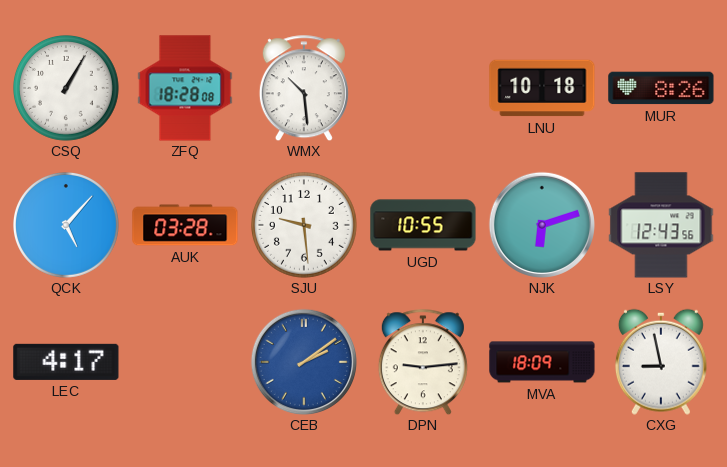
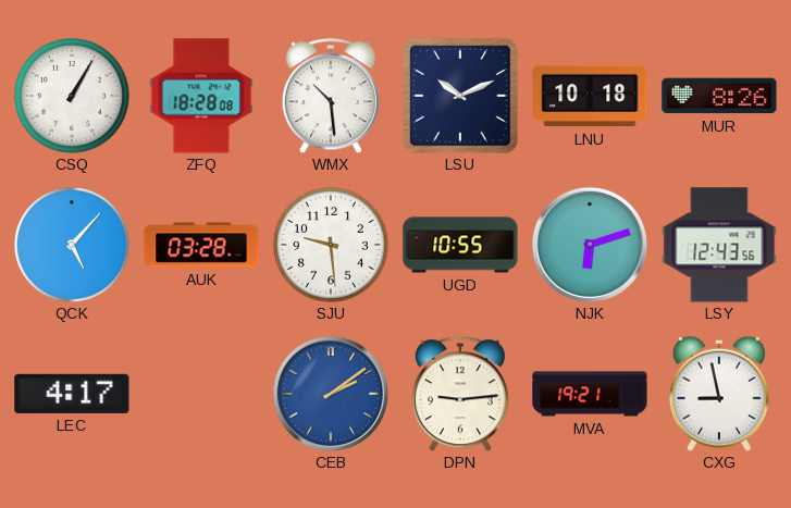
LSU: none -> 10:11
MVA: 18:09 -> 19:21
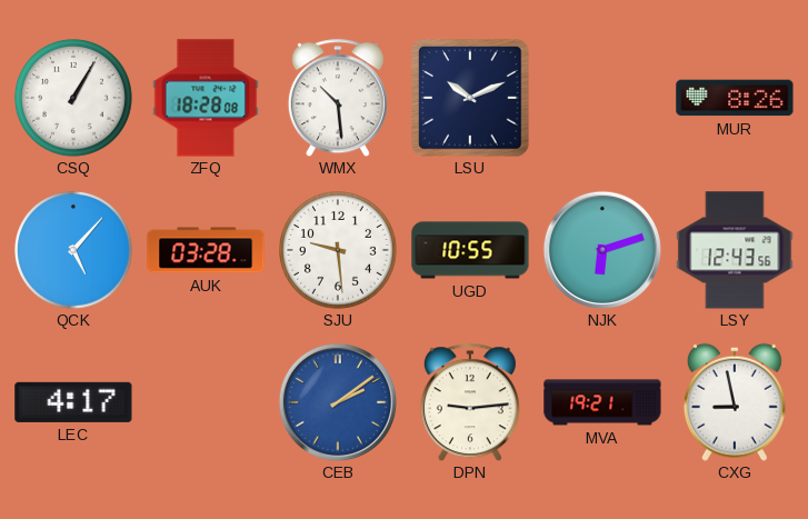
LNU: 10:18 -> none
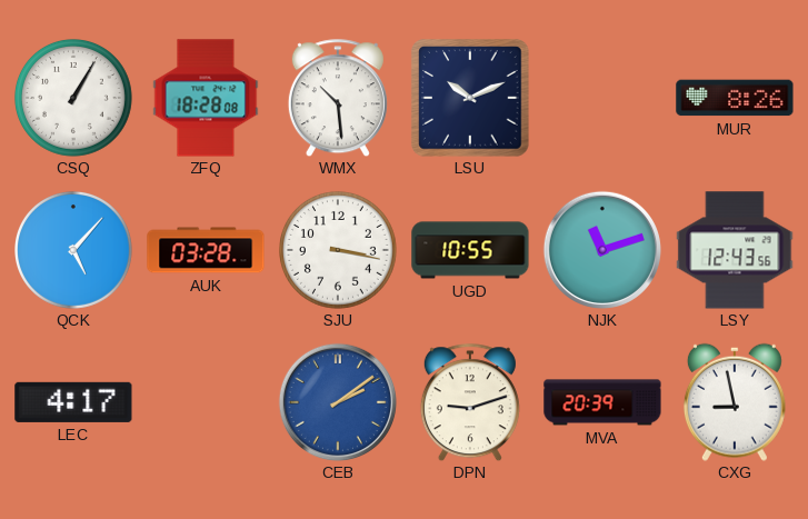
SJU: 9:29 -> 3:17
NJK: 6:12 -> 11:12
DPN: 9:14 -> 9:12
MVA: 19:21 -> 20:39
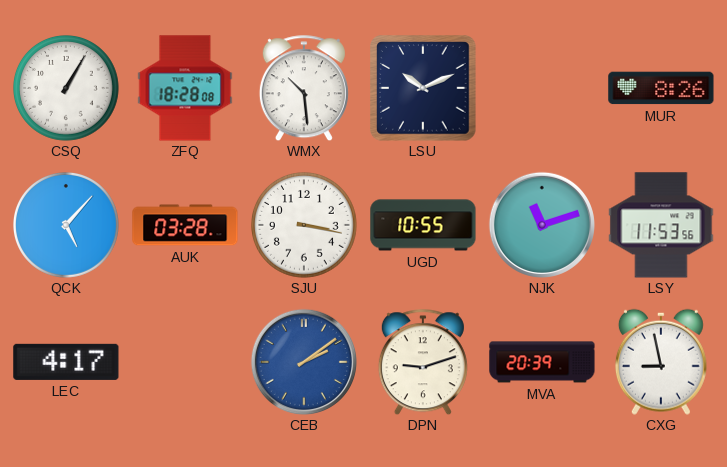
LSY: 12:43 -> 11:53
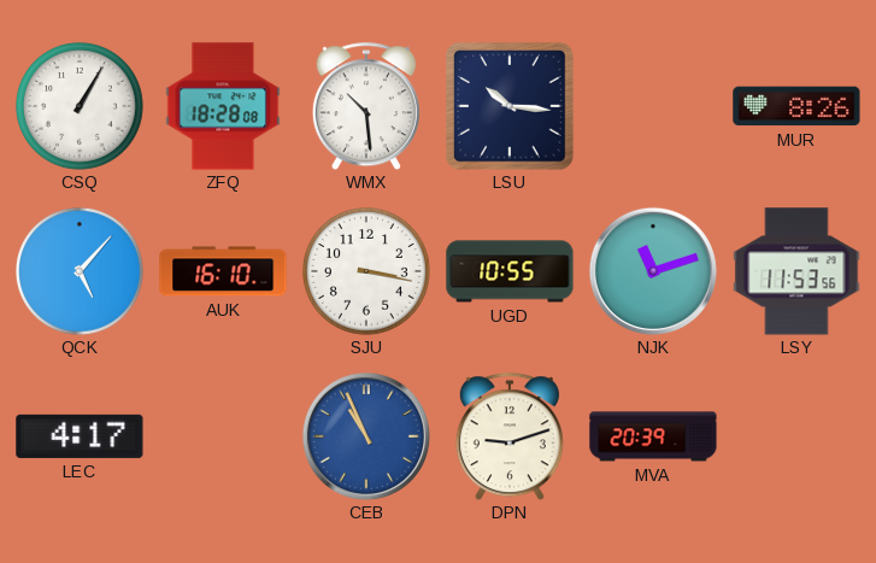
LSU: 10:11 -> 10:16
AUK: 03:28 -> 16:10
CEB: 2:09 -> 10:56
CXG: 8:58 -> none
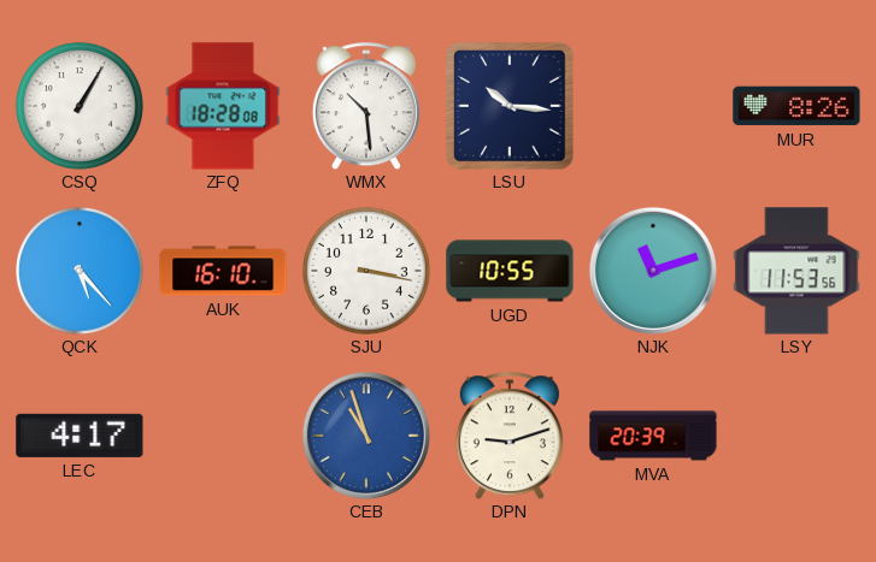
QCK: 5:07 -> 5:23
CEB: 10:56 -> 10:57
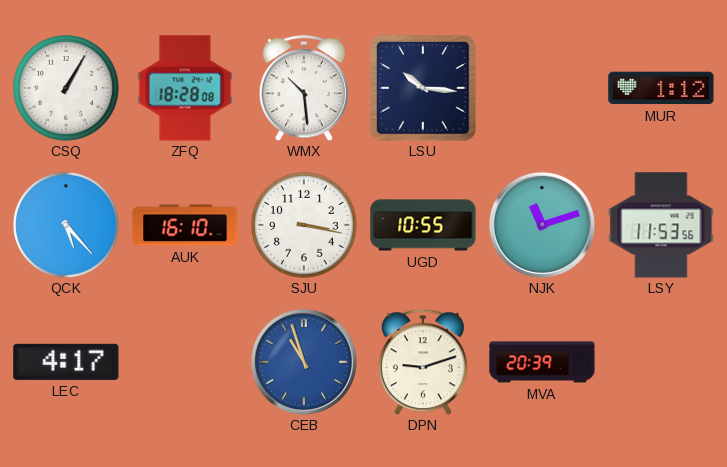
MUR: 8:26 -> 1:12
